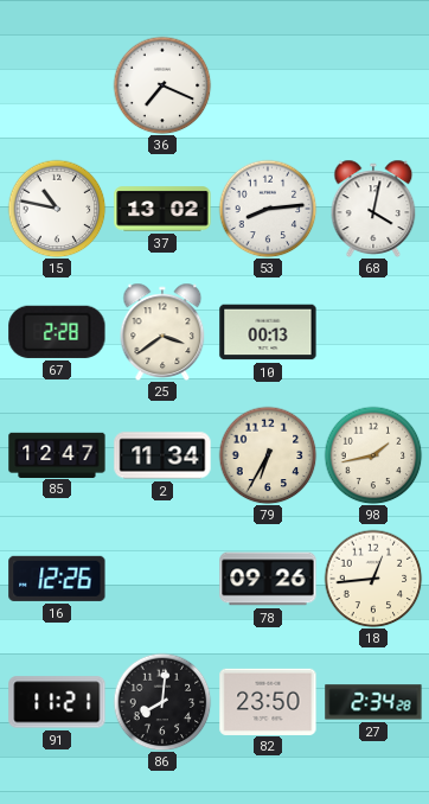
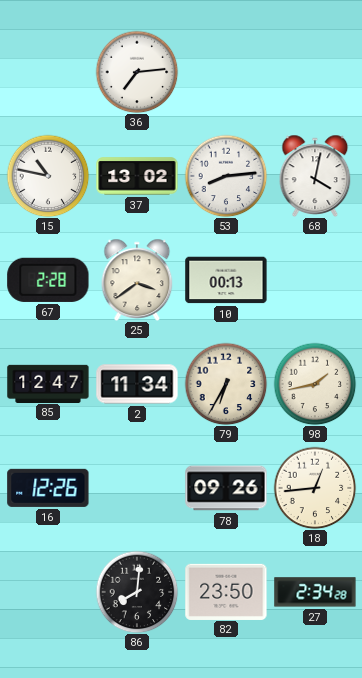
36: 7:19 -> 7:14
91: 11:21 -> none
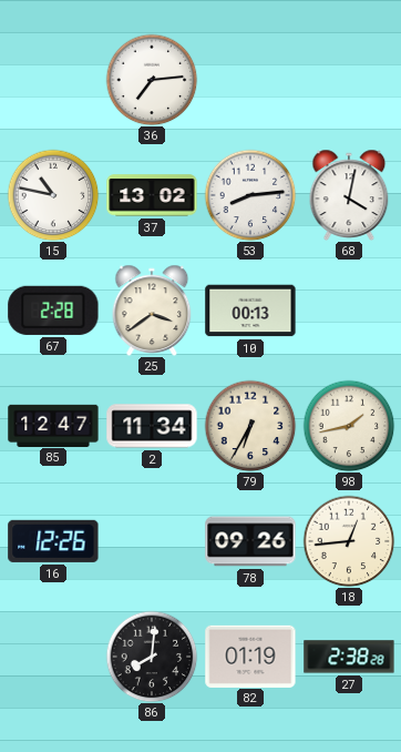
82: 23:50 -> 01:19
27: 2:34 -> 2:38
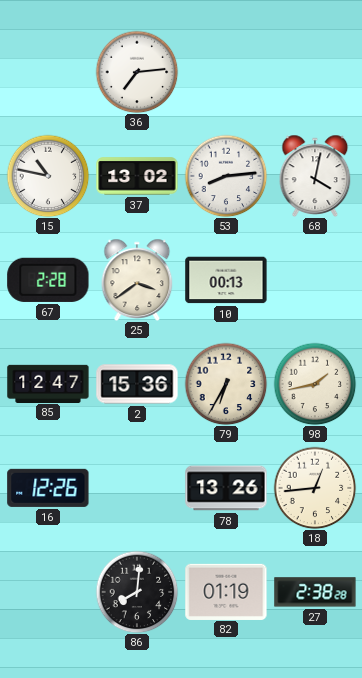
2: 11:34 -> 15:36
78: 09:26 -> 13:26
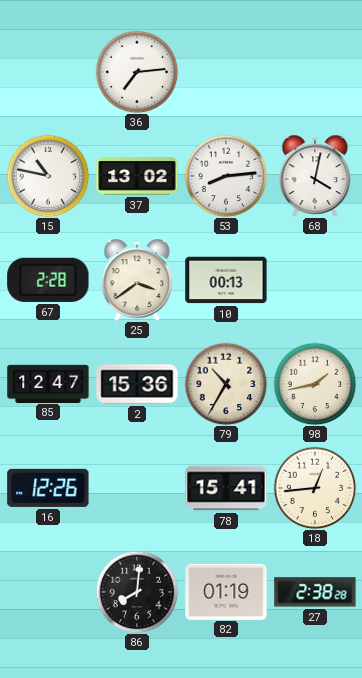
79: 6:35 -> 10:35
78: 13:26 -> 15:41
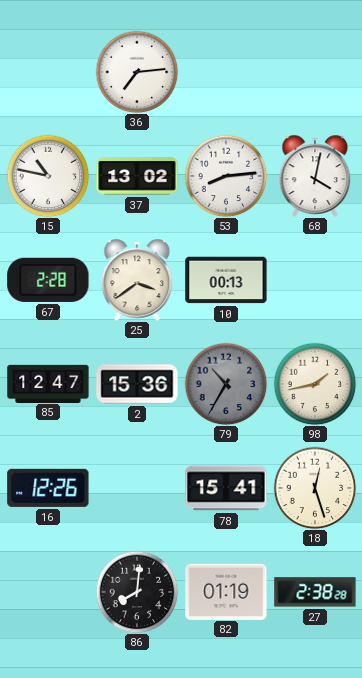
79 dial: cream -> grey
18: 12:44 -> 12:27
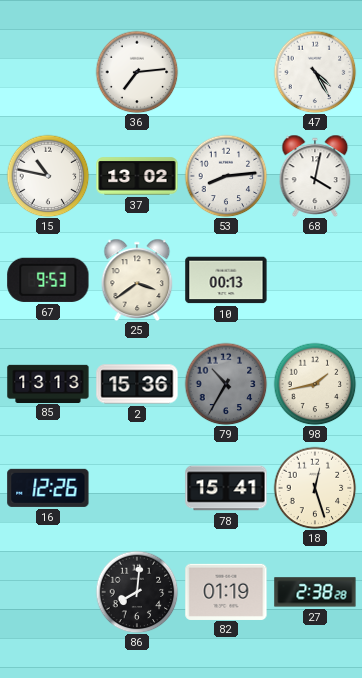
47: none -> 4:25
67: 2:28 -> 9:53
85: 12:47 -> 13:13
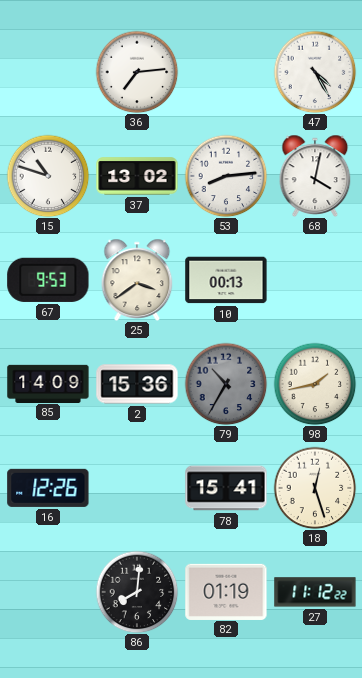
15: 10:47 -> 10:48
85: 13:13 -> 14:09
27: 2:38 -> 11:12
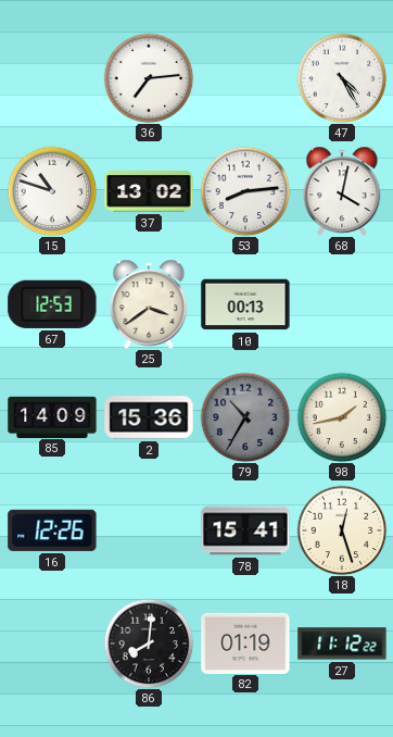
67: 9:53 -> 12:53
